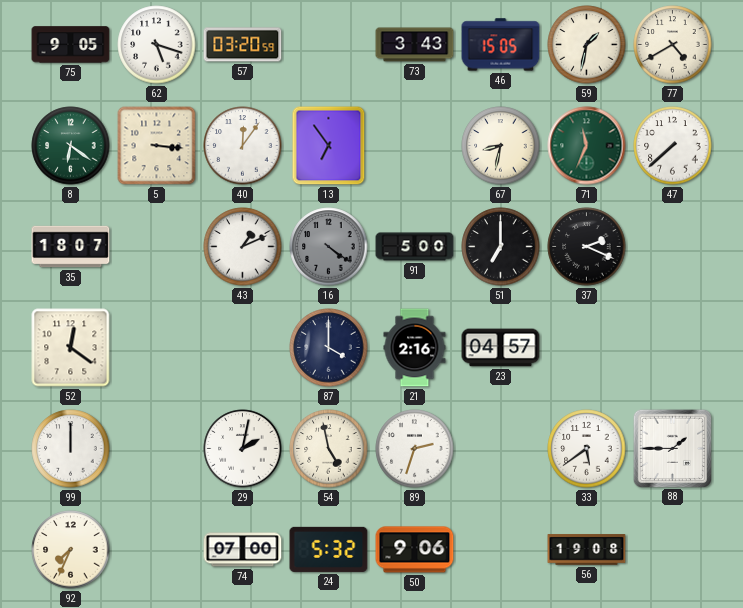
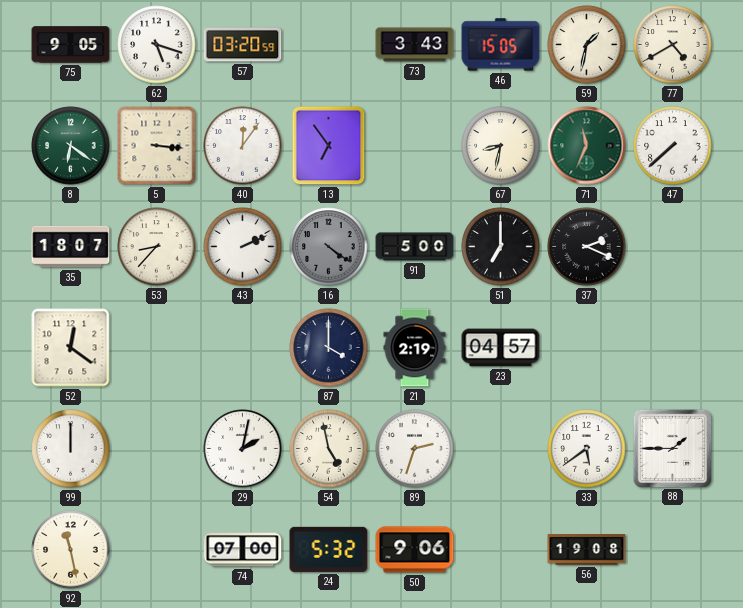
53: none -> 8:37
43: 1:11 -> 2:11
21: 2:16 -> 2:19
92: 7:34 -> 11:28
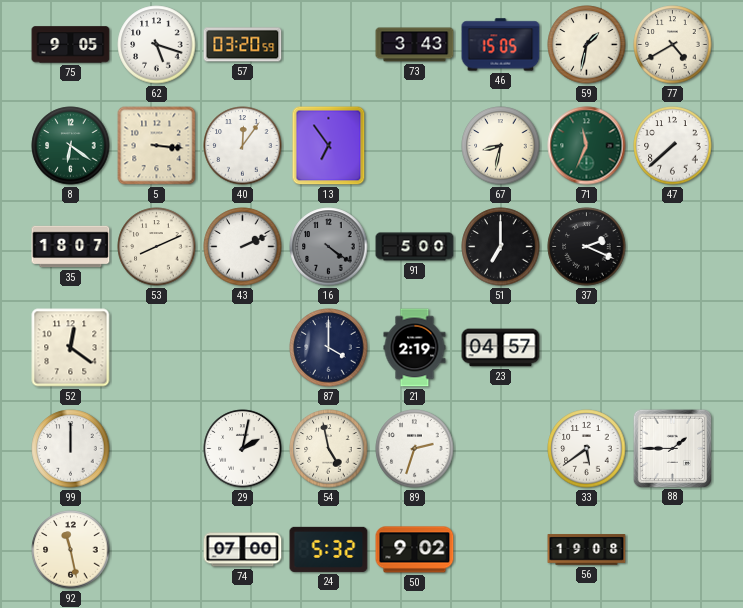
53: 8:37 -> 8:11
50: 9:06 -> 9:02
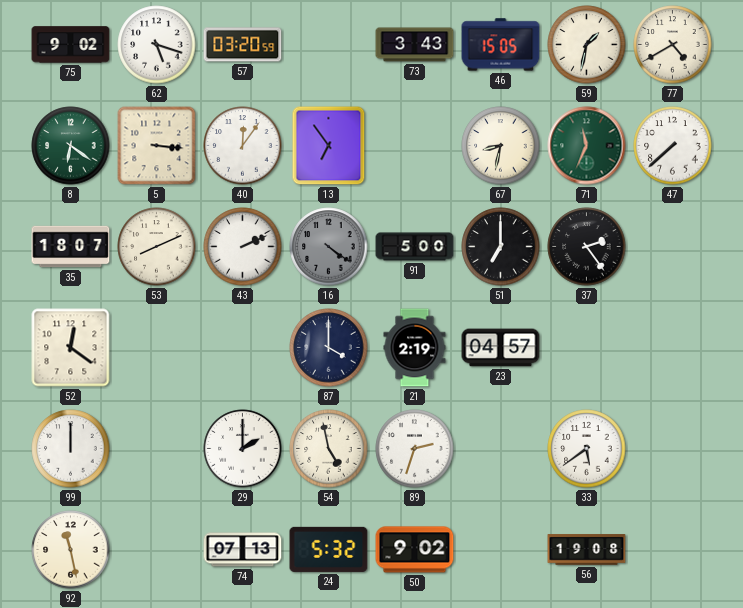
75: 9:05 -> 9:02
37: 2:19 -> 2:24
29: 2:02 -> 2:00
88: 1:45 -> none
74: 07:00 -> 07:13
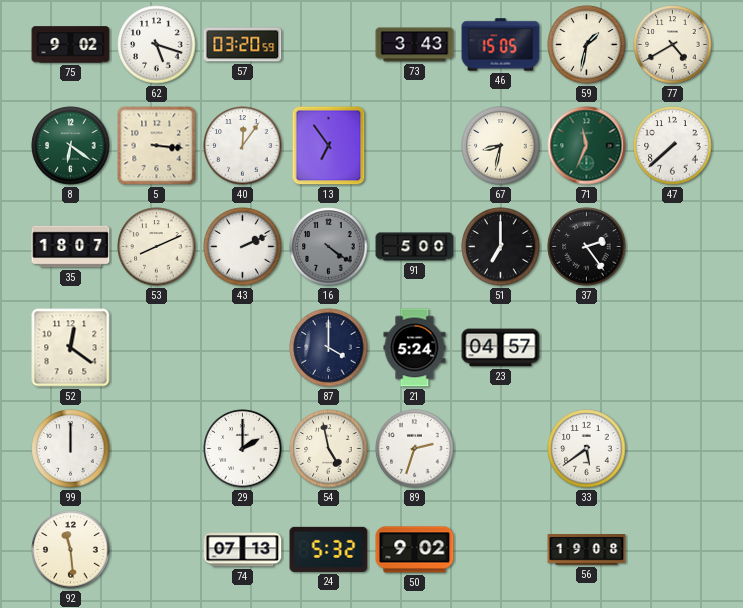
21: 2:19 -> 5:24
92: 11:28 -> 11:29
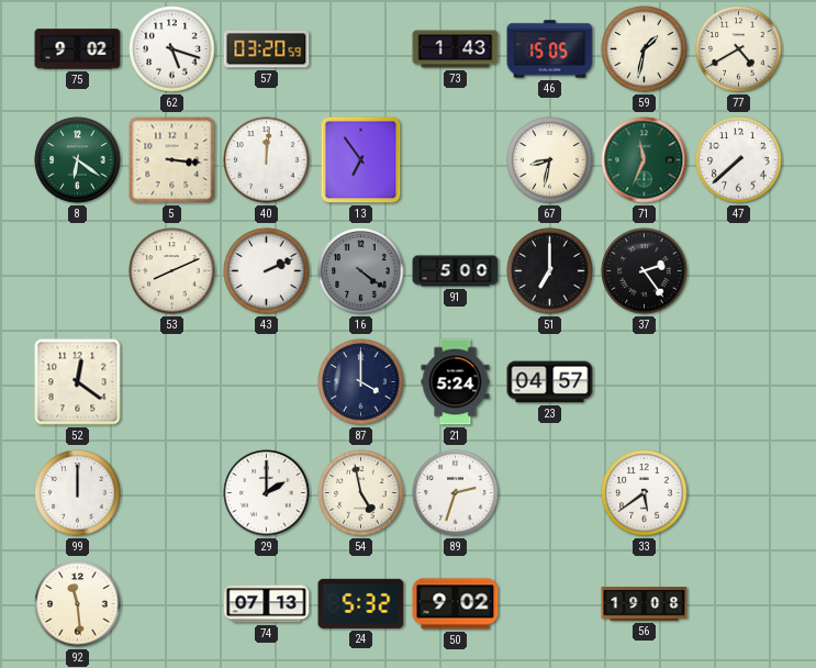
73: 3:43 -> 1:43
40: 12:06 -> 12:01
35: 18:07 -> none
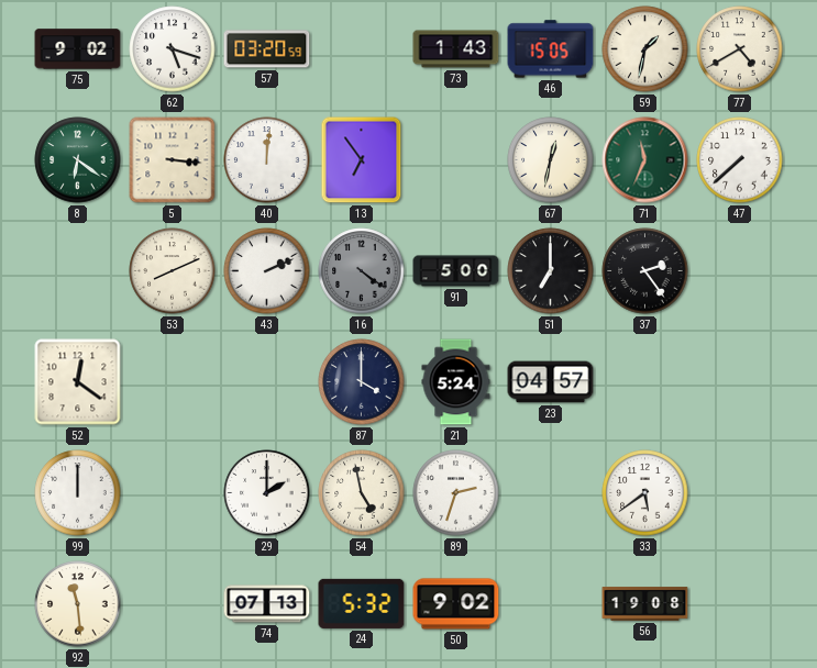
67: 8:32 -> 12:32
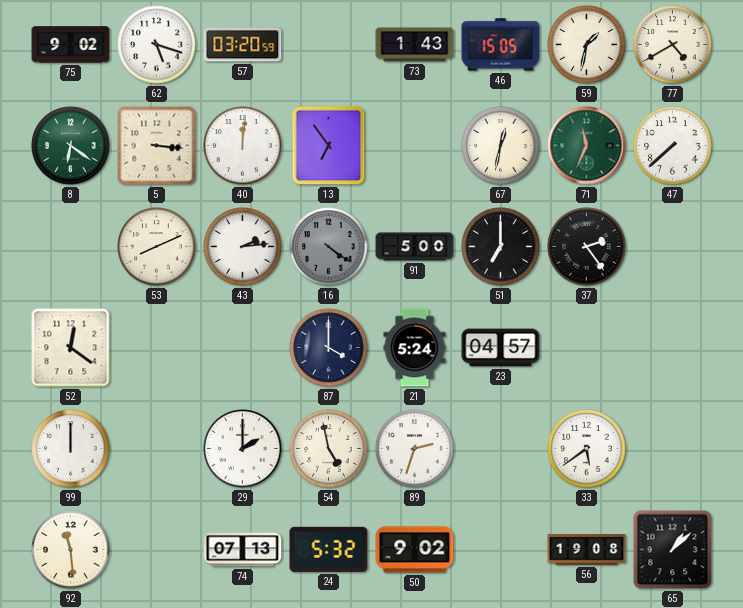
43: 2:11 -> 2:14
65: none -> 1:08
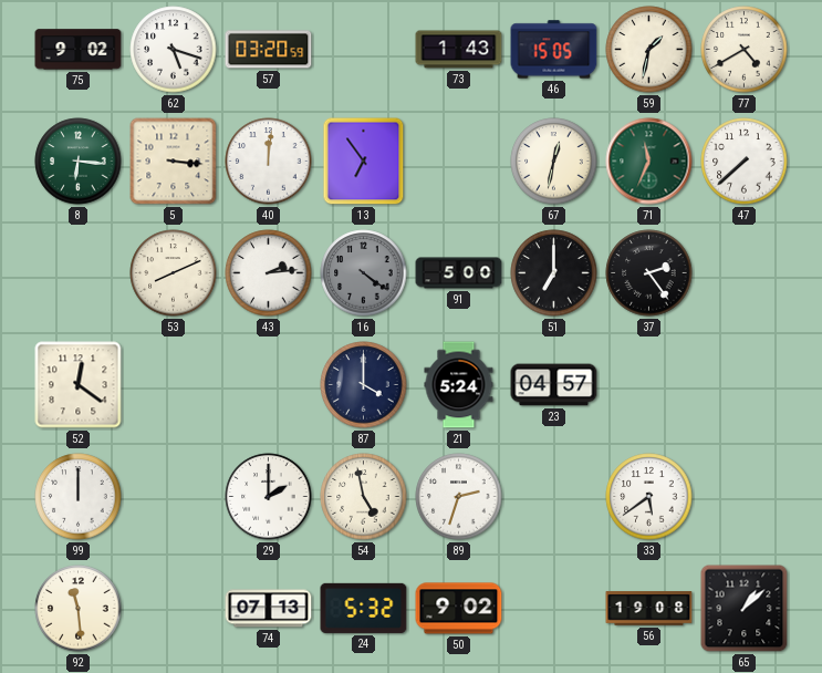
8: 6:21 -> 6:16
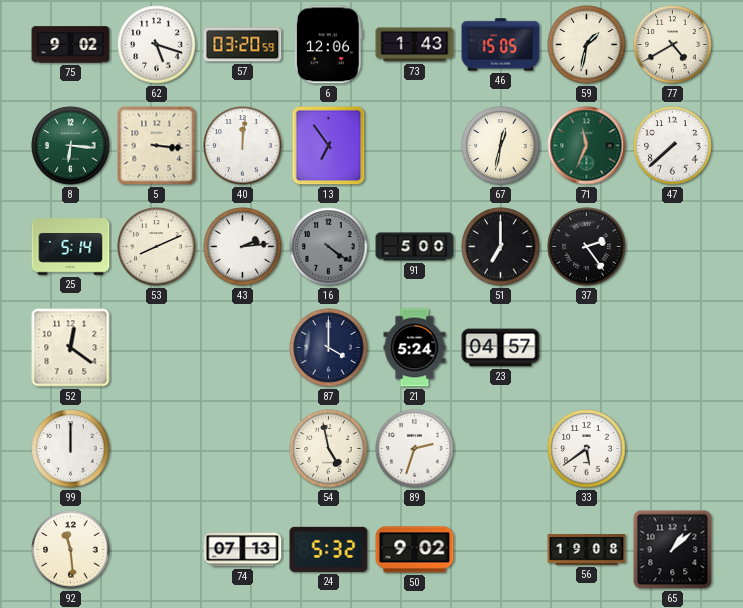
6: none -> 12:06
25: none -> 5:14
29: 2:00 -> none
